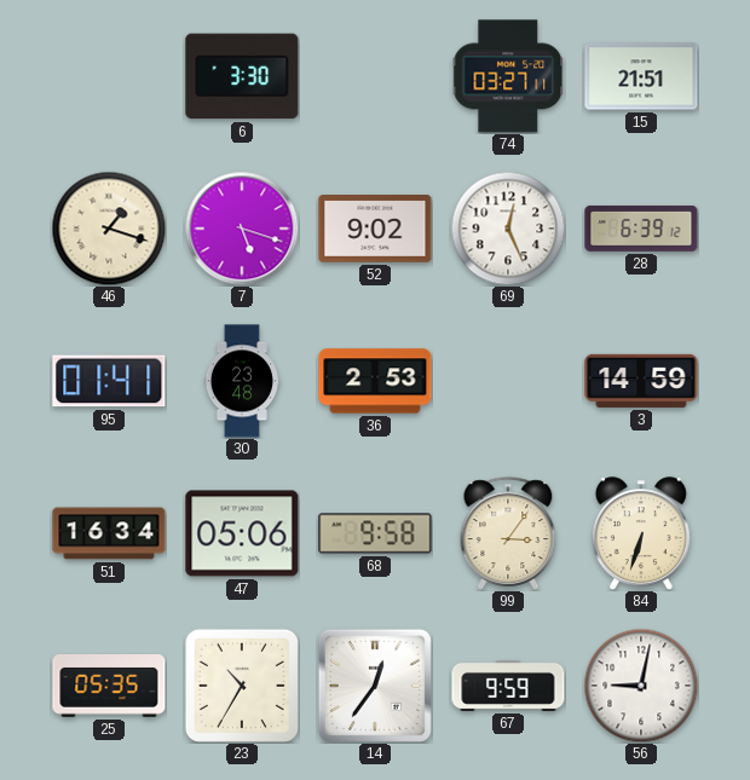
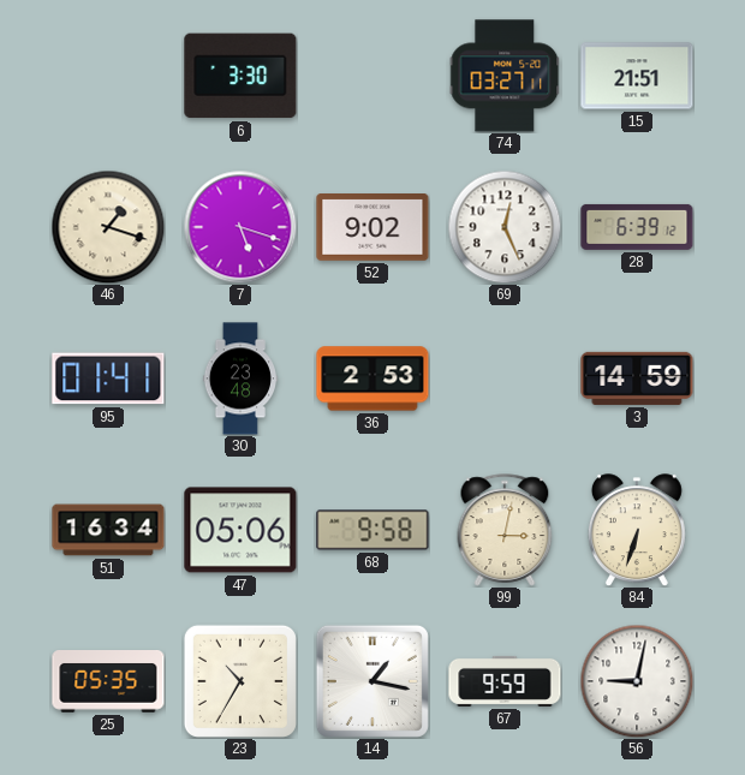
99: 3:06 -> 3:02
14: 12:36 -> 1:17
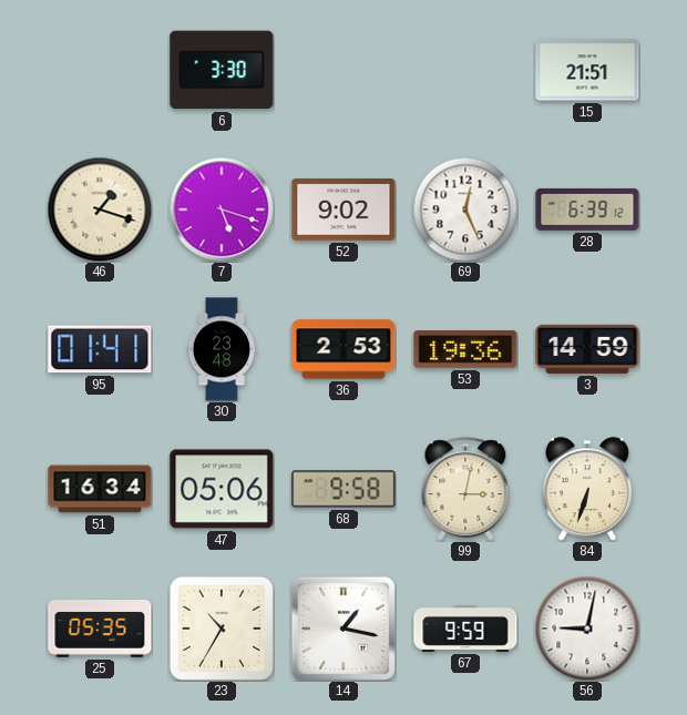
74: 03:27 -> none
53: none -> 19:36
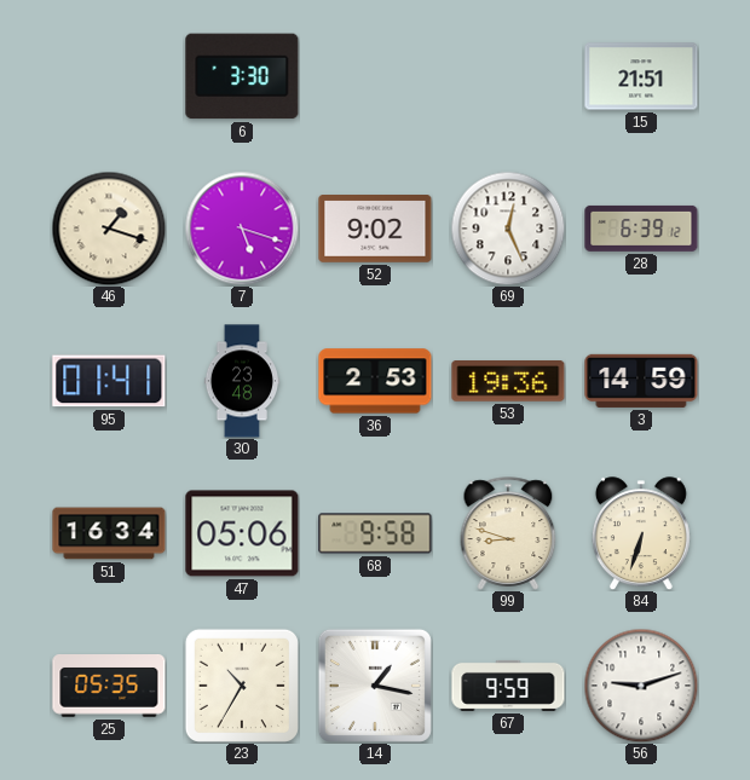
99: 3:02 -> 8:48
56: 9:02 -> 9:12
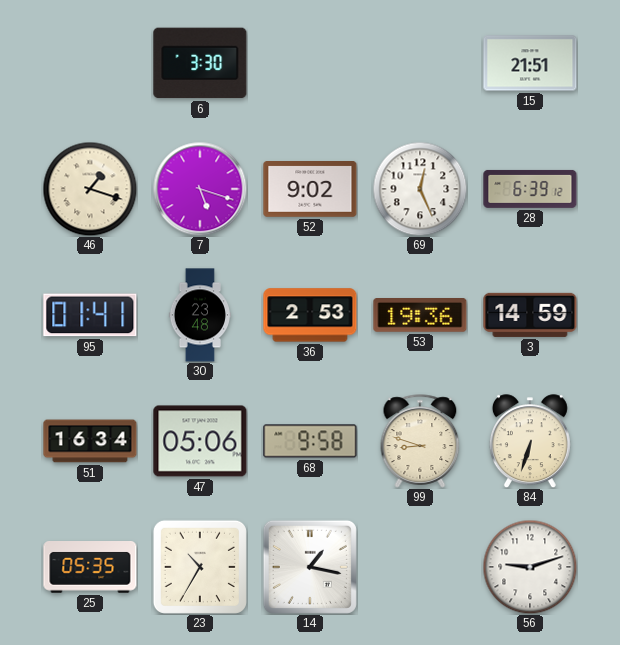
67: 9:59 -> none
